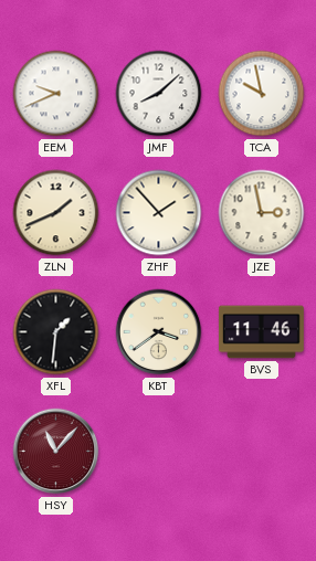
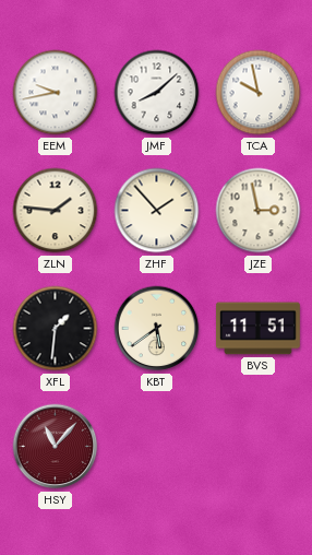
EEM: 9:41 -> 9:43
ZLN: 1:41 -> 1:46
KBT: 3:39 -> 5:39
BVS: 11:46 -> 11:51
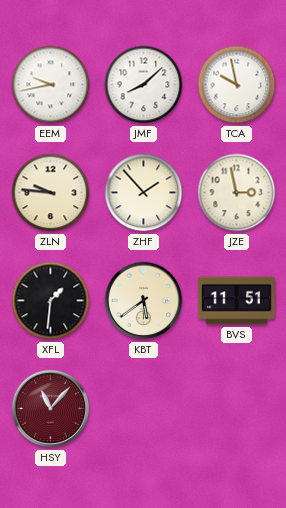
ZLN: 1:46 -> 9:46
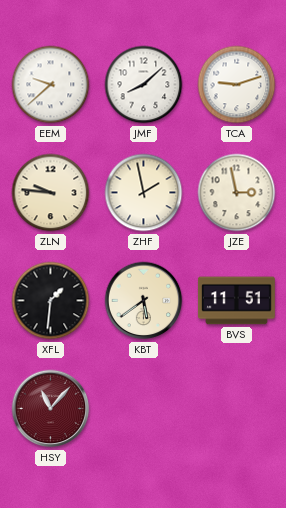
EEM: 9:43 -> 9:38
TCA: 9:58 -> 9:12
ZHF: 1:53 -> 1:58
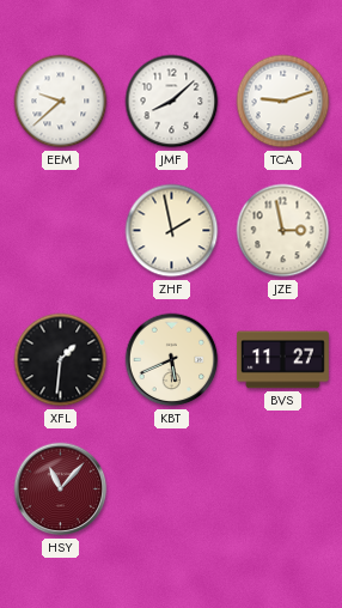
ZLN: 9:46 -> none
KBT: 5:39 -> 5:41
BVS: 11:51 -> 11:27
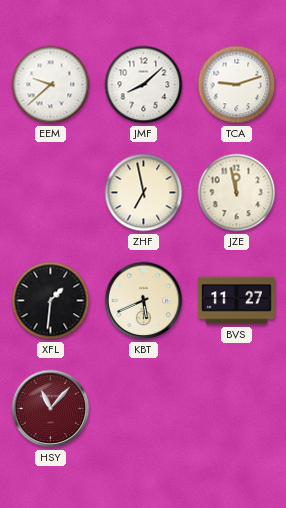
ZHF: 1:58 -> 6:58
JZE: 2:58 -> 11:58
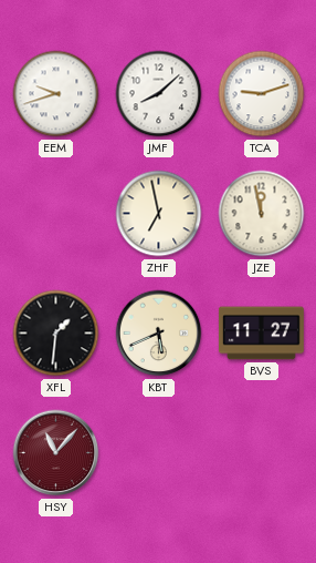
EEM: 9:38 -> 9:42
